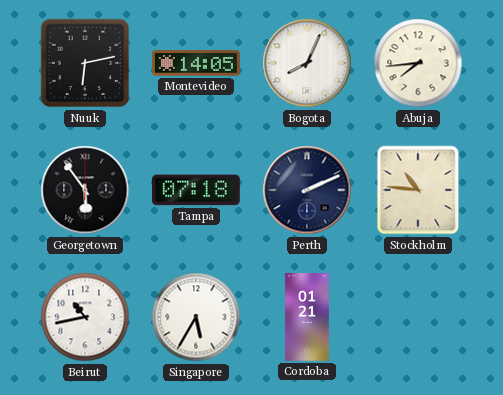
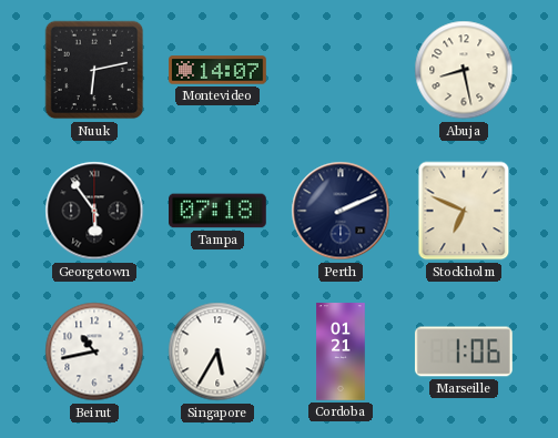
Montevideo: 14:05 -> 14:07
Bogota: 8:04 -> none
Abuja: 7:44 -> 8:28
Stockholm: 10:46 -> 6:49
Marseille: none -> 1:06
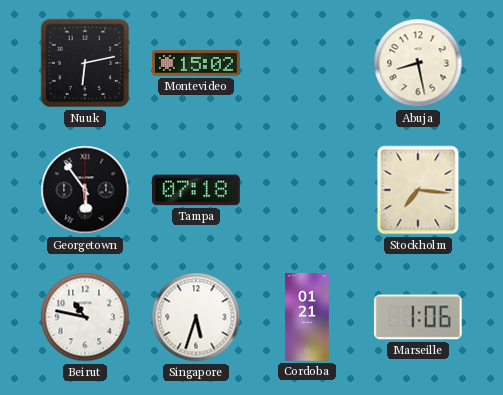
Montevideo: 14:07 -> 15:02
Perth: 2:11 -> none
Stockholm: 6:49 -> 7:16
Beirut: 10:43 -> 10:47
Singapore: 5:35 -> 5:33
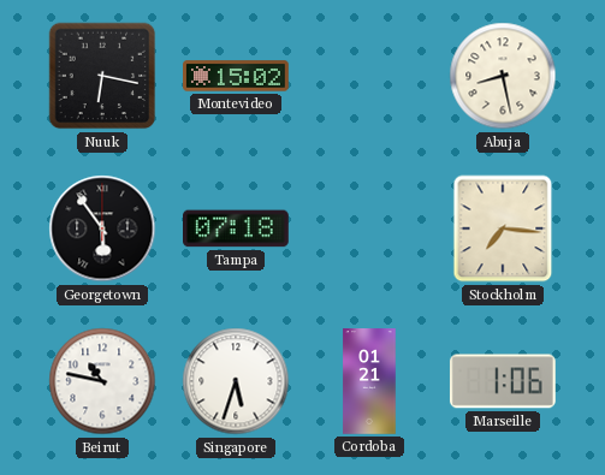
Nuuk: 6:13 -> 6:17
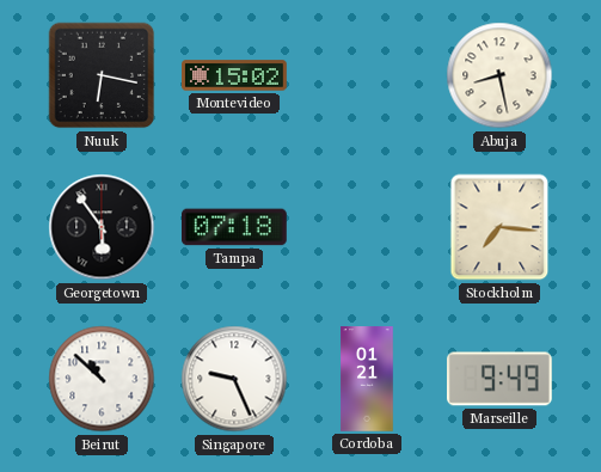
Beirut: 10:47 -> 10:52
Singapore: 5:33 -> 9:26
Marseille: 1:06 -> 9:49
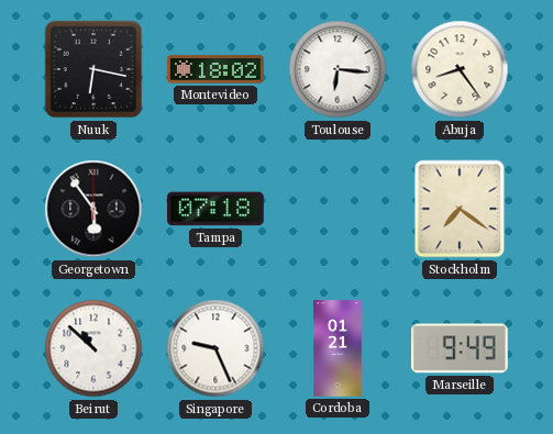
Montevideo: 15:02 -> 18:02
Toulouse: none -> 6:16
Abuja: 8:28 -> 8:24
Stockholm: 7:16 -> 7:21
